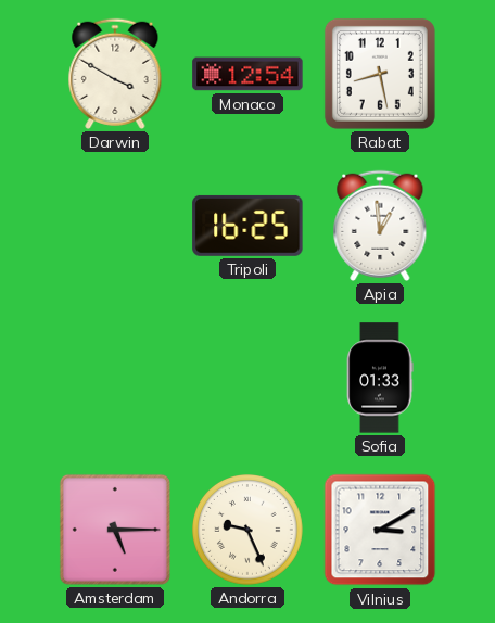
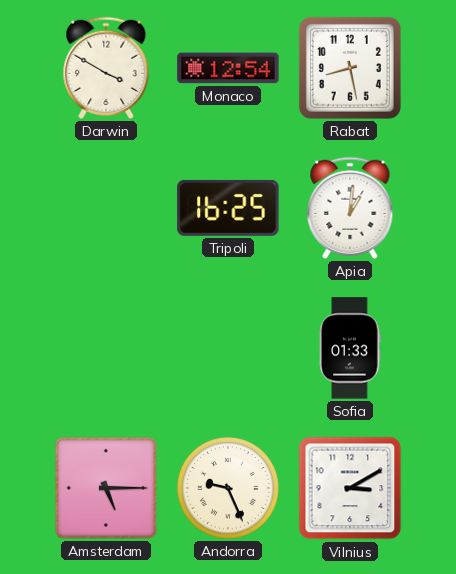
Apia: 12:59 -> 1:01
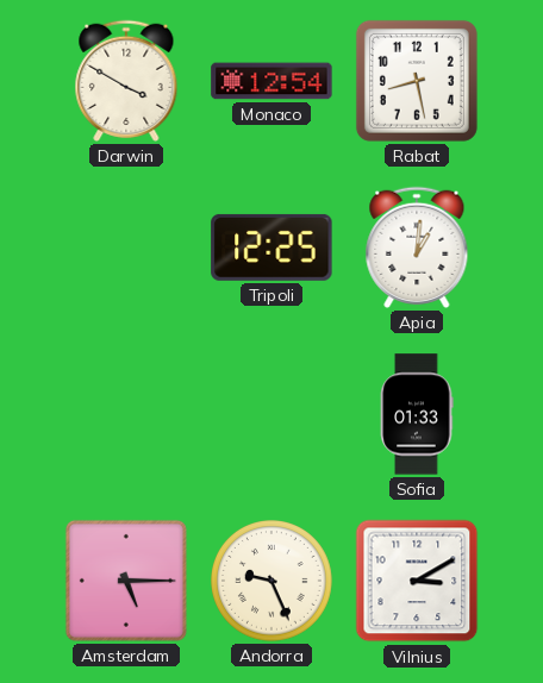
Tripoli: 16:25 -> 12:25
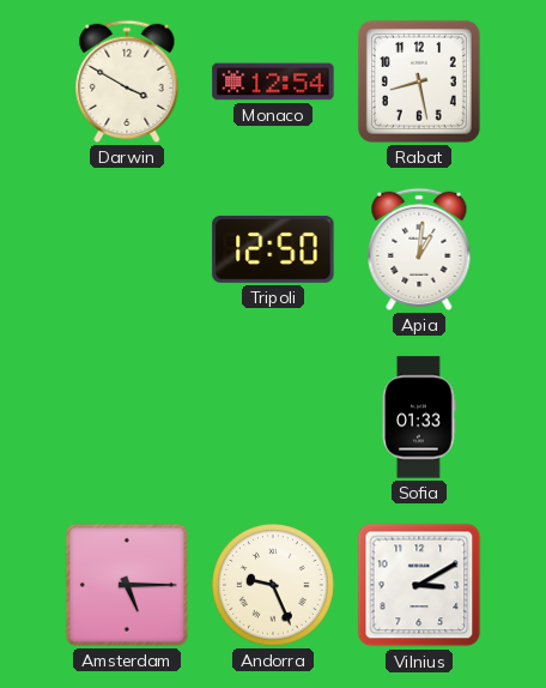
Tripoli: 12:25 -> 12:50
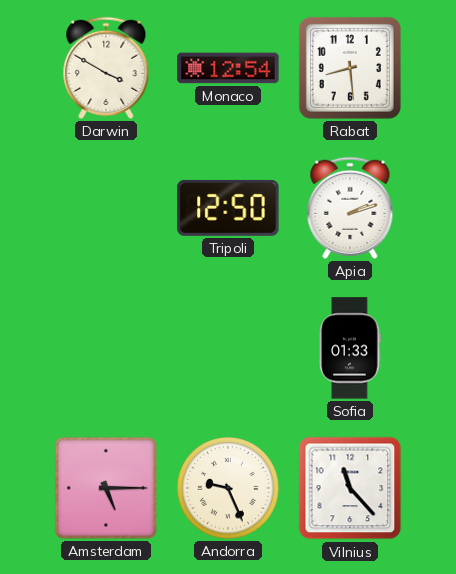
Rabat: 8:28 -> 8:29
Apia: 1:01 -> 2:12
Vilnius: 3:10 -> 11:23
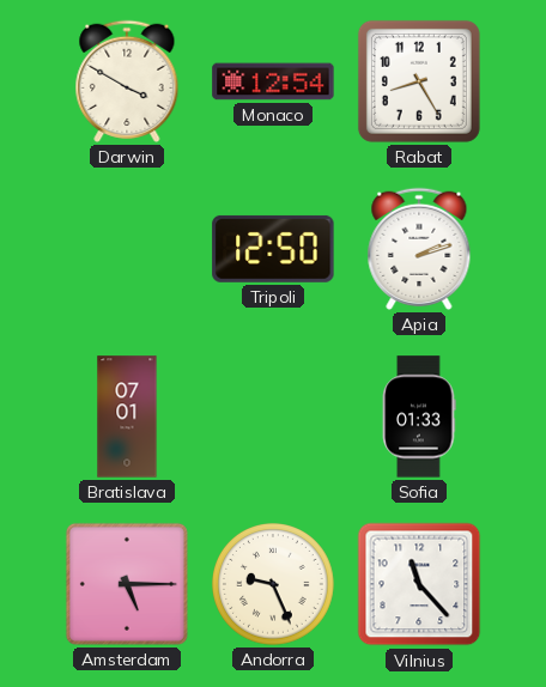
Rabat: 8:29 -> 8:25
Bratislava: none -> 07:01
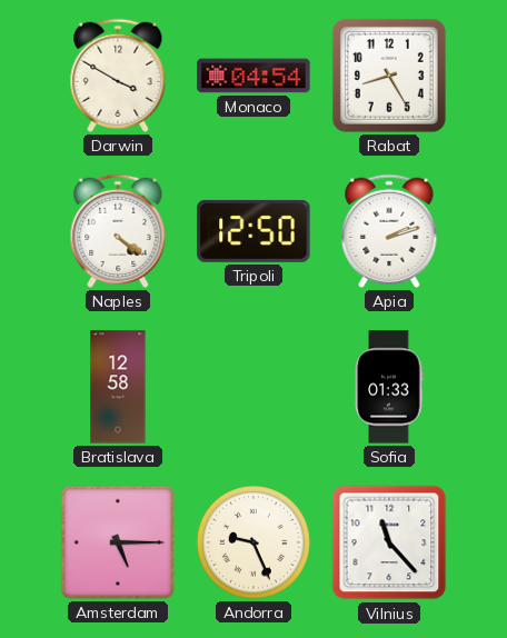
Monaco: 12:54 -> 04:54
Naples: none -> 4:21
Bratislava: 07:01 -> 12:58
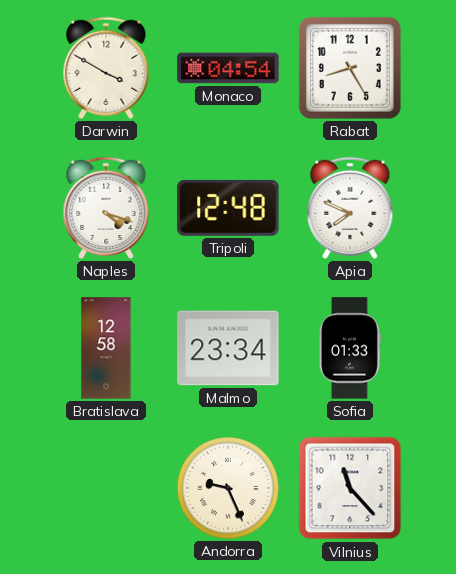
Naples: 4:21 -> 4:18
Tripoli: 12:50 -> 12:48
Apia: 2:12 -> 7:49
Malmo: none -> 23:34
Amsterdam: 5:15 -> none
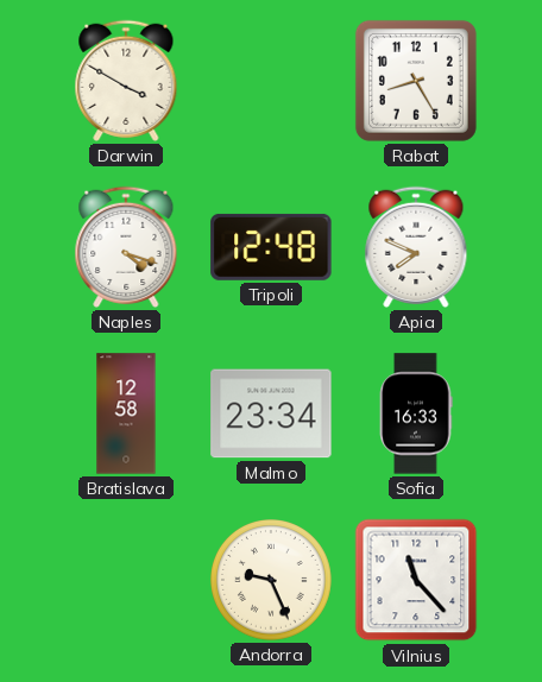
Monaco: 04:54 -> none
Sofia: 01:33 -> 16:33
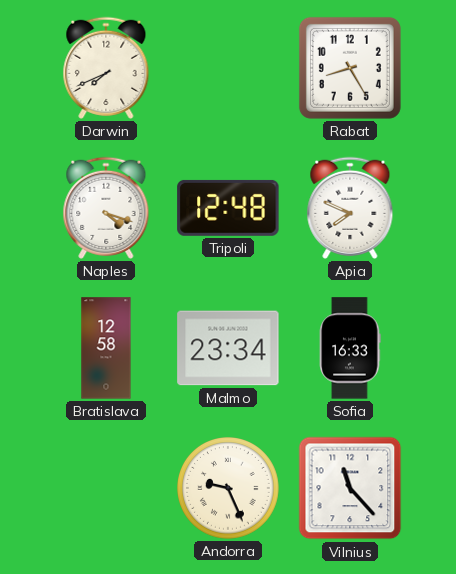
Darwin: 3:50 -> 7:41
